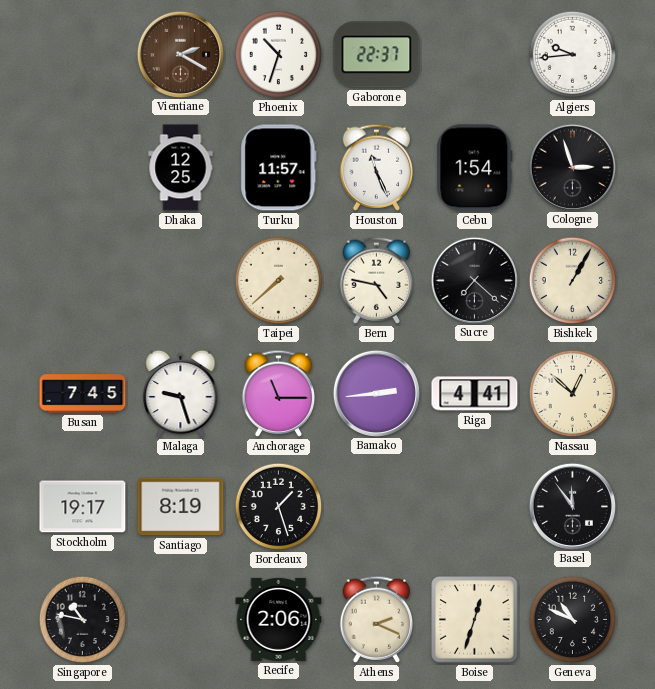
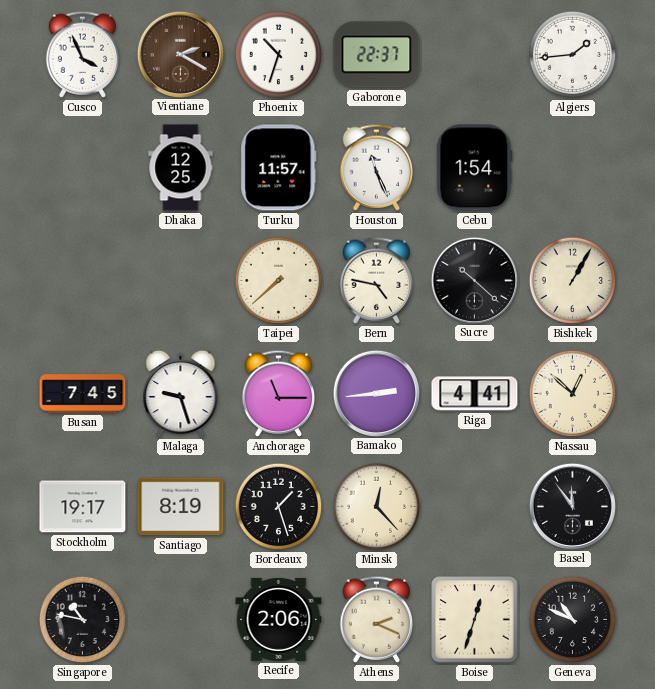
Cusco: none -> 3:56
Algiers: 9:44 -> 1:44
Cologne: 2:57 -> none
Sucre: 7:22 -> 10:22
Minsk: none -> 12:23
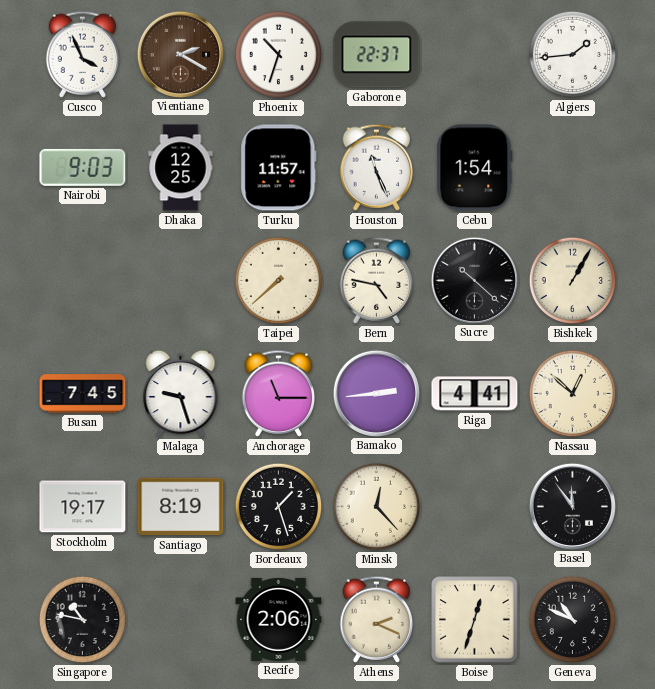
Nairobi: none -> 9:03
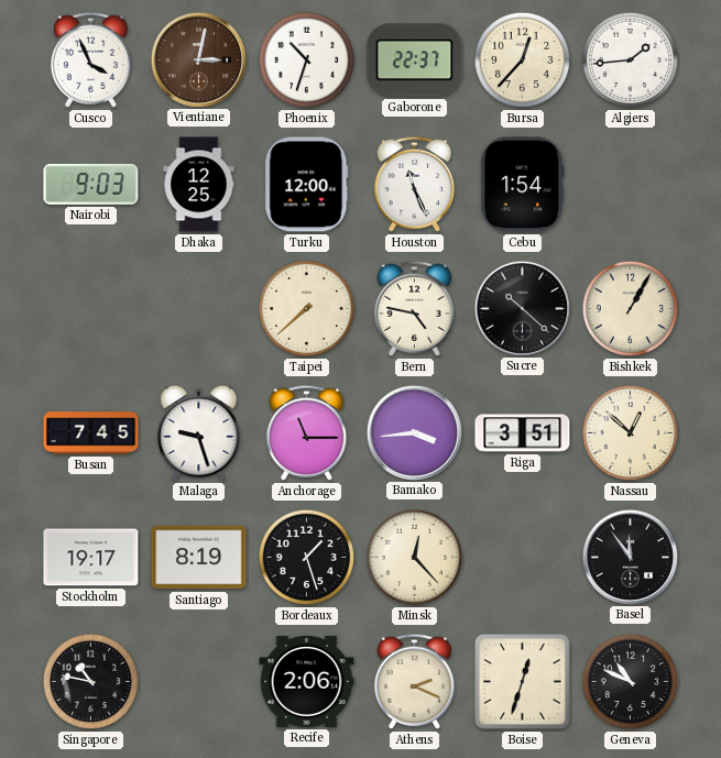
Vientiane: 2:20 -> 3:02
Bursa: none -> 12:37
Turku: 11:57 -> 12:00
Bamako: 2:44 -> 3:44
Riga: 4:41 -> 3:51
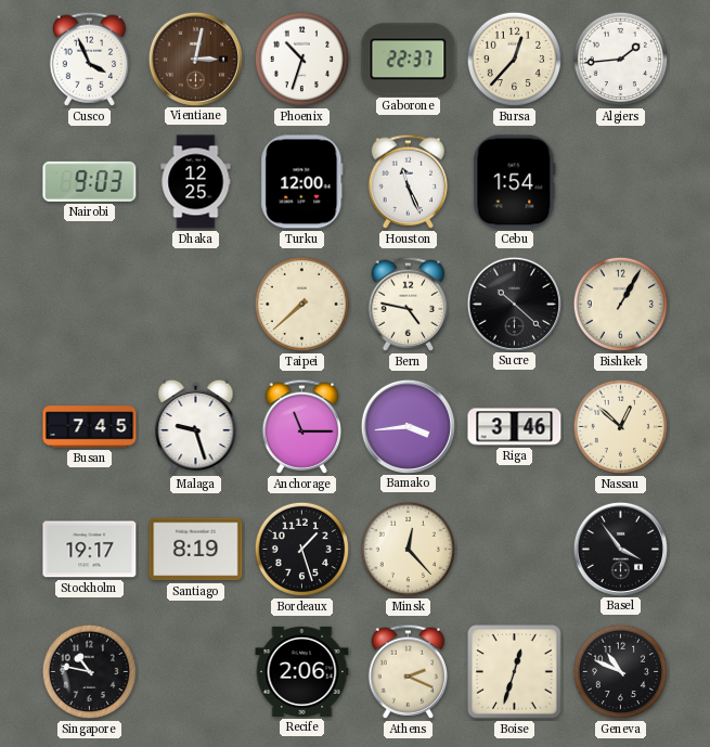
Riga: 3:51 -> 3:46
Basel: 11:54 -> 3:54
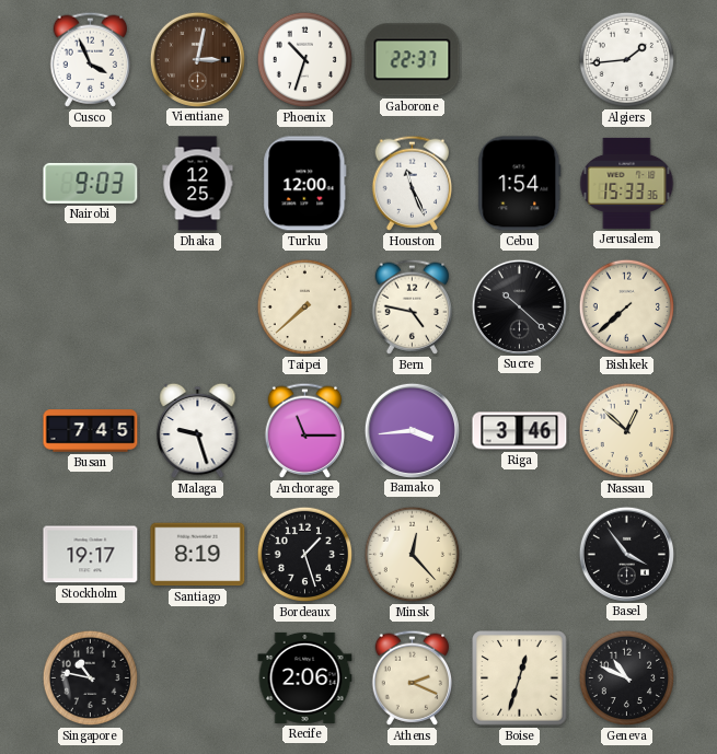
Bursa: 12:37 -> none
Jerusalem: none -> 15:33
Bishkek: 1:05 -> 7:38
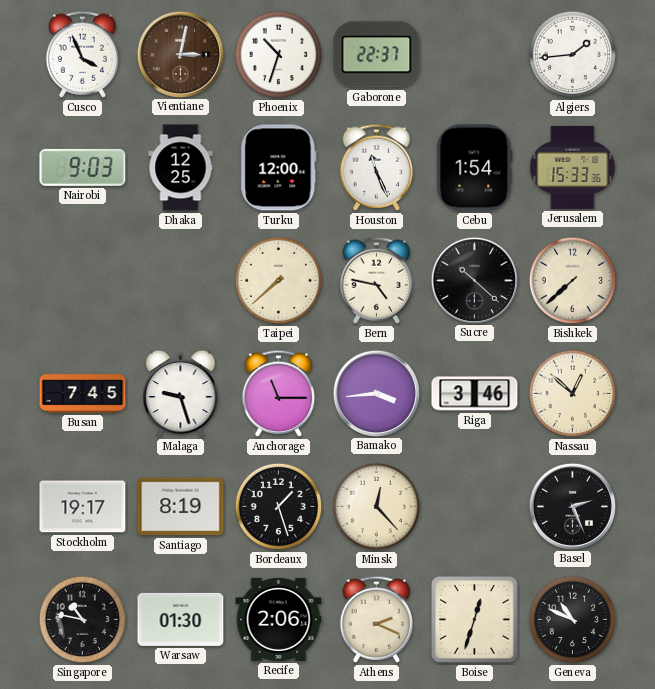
Basel: 3:54 -> 2:26
Warsaw: none -> 01:30
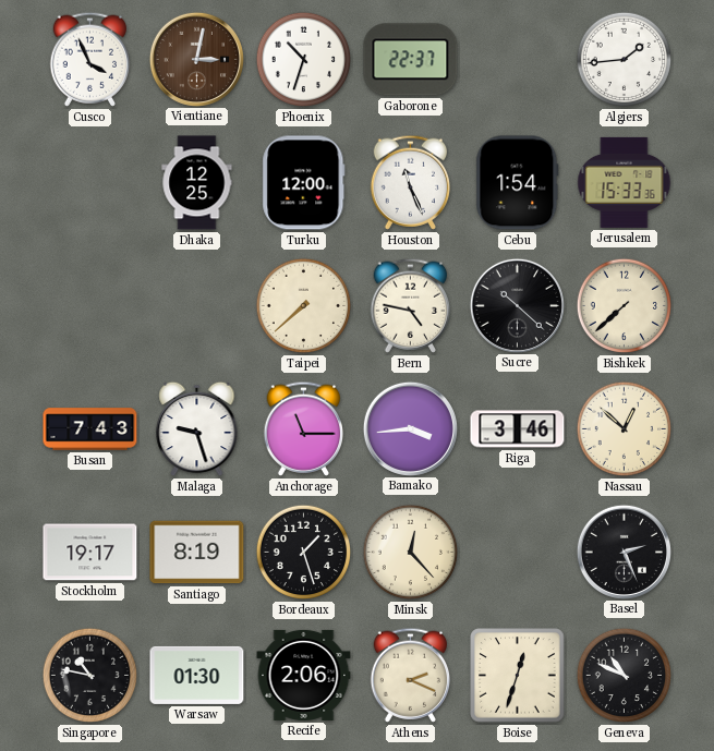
Nairobi: 9:03 -> none
Busan: 7:45 -> 7:43
